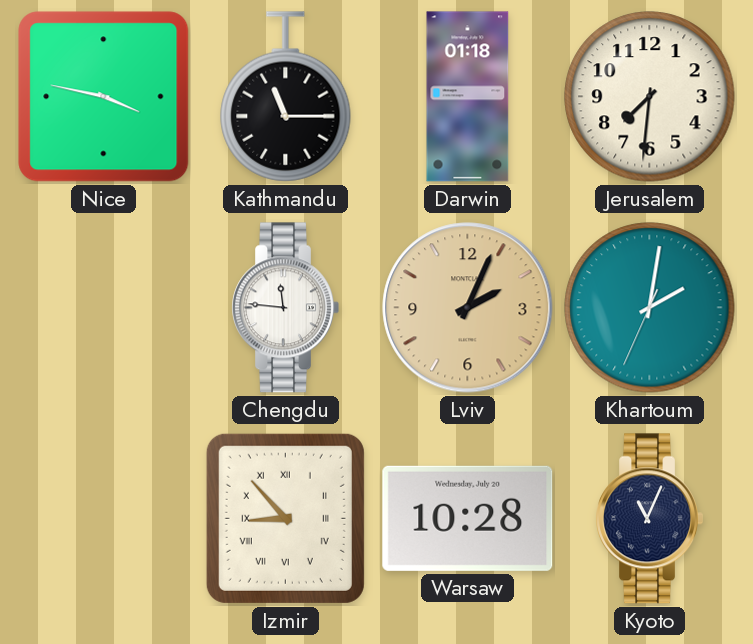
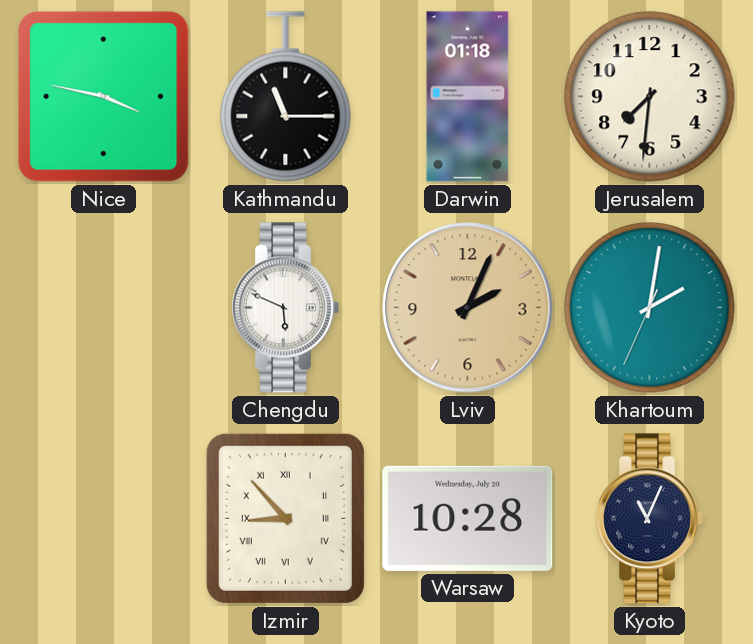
Chengdu: 11:46 -> 5:49
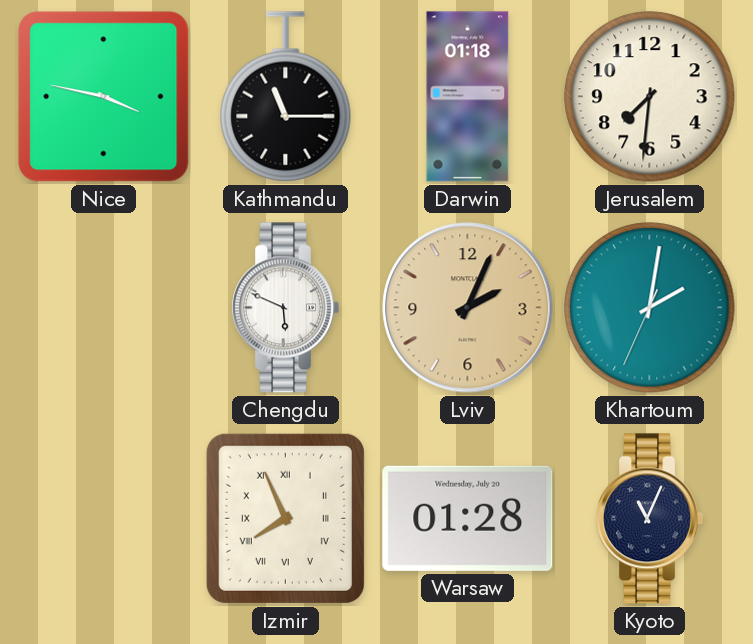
Izmir: 8:53 -> 7:56
Warsaw: 10:28 -> 01:28
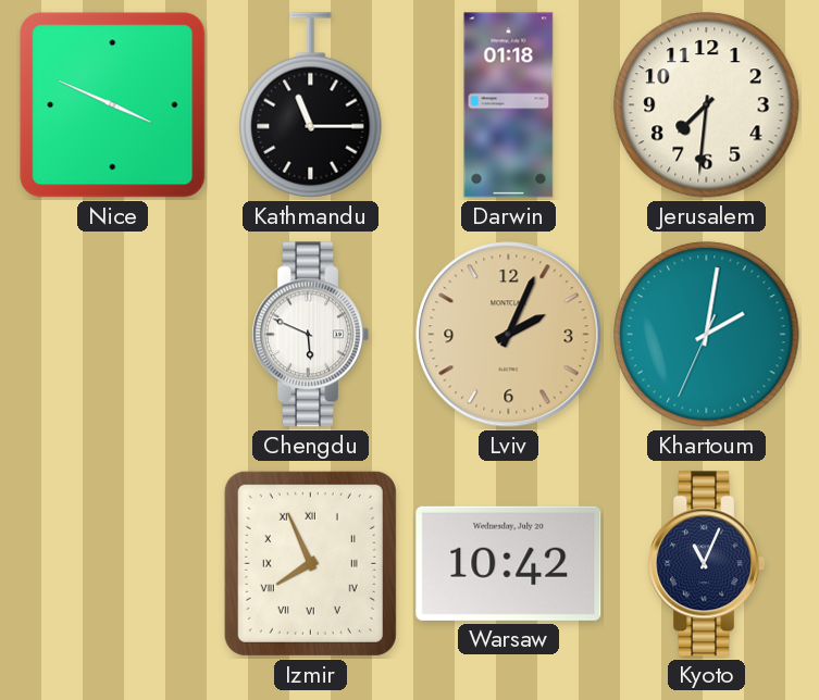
Nice: 3:47 -> 3:49
Warsaw: 01:28 -> 10:42
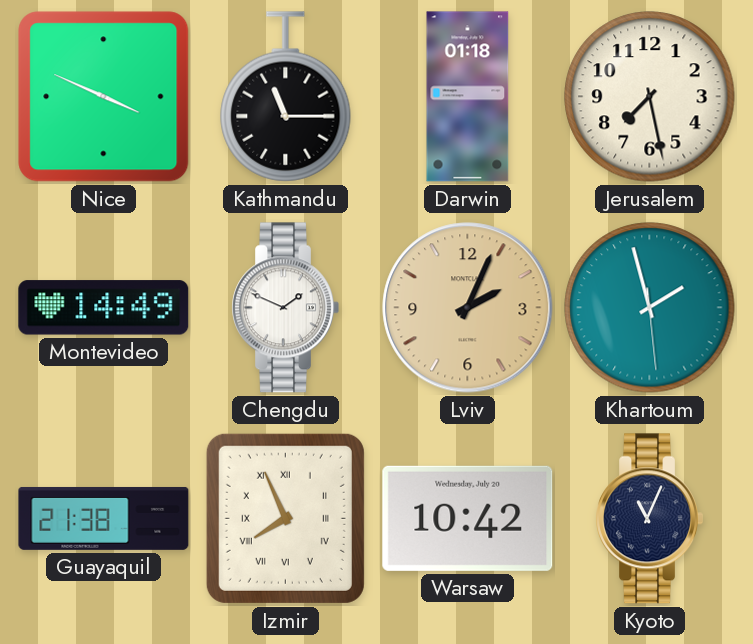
Jerusalem: 7:31 -> 7:28
Montevideo: none -> 14:49
Chengdu: 5:49 -> 1:49
Khartoum: 2:01 -> 1:57
Guayaquil: none -> 21:38
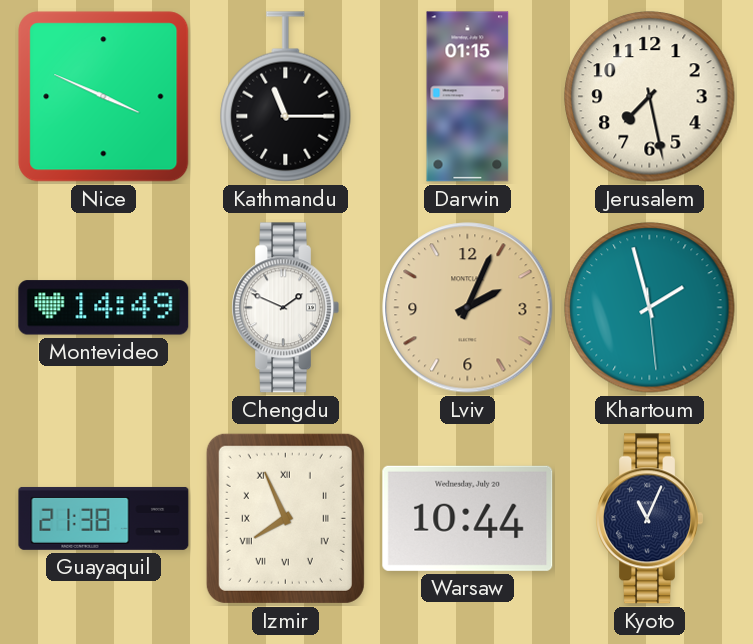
Darwin: 01:18 -> 01:15
Warsaw: 10:42 -> 10:44
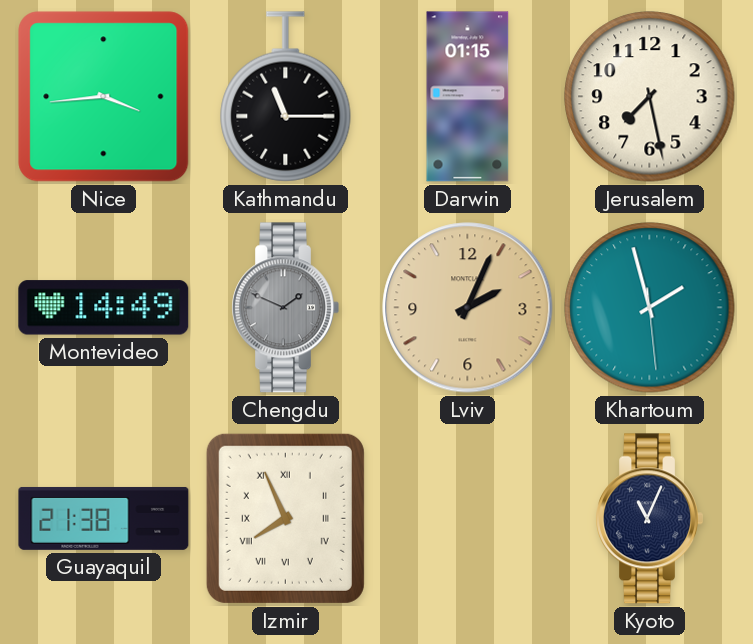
Nice: 3:49 -> 3:44
Chengdu dial: white -> grey
Warsaw: 10:44 -> none
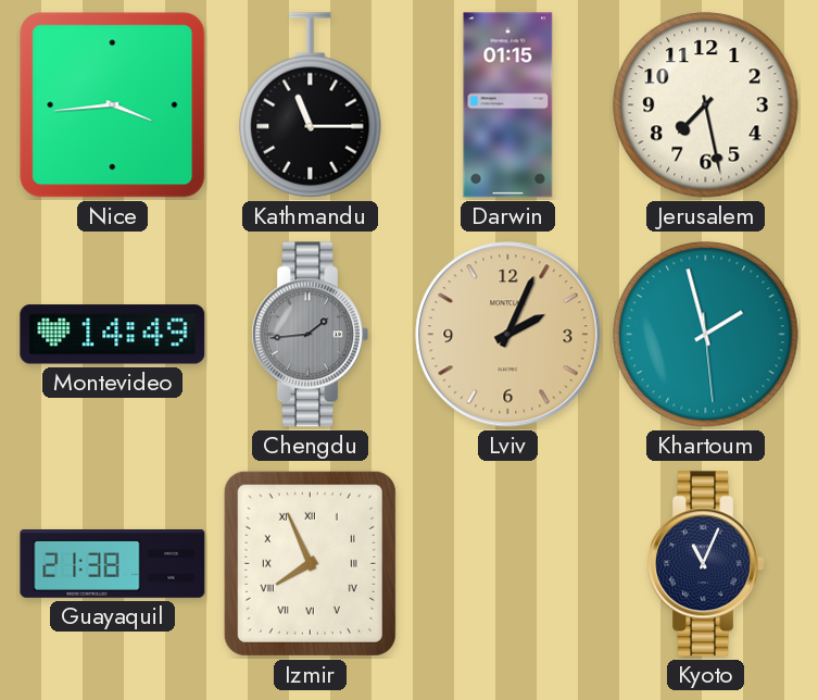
Chengdu: 1:49 -> 1:44
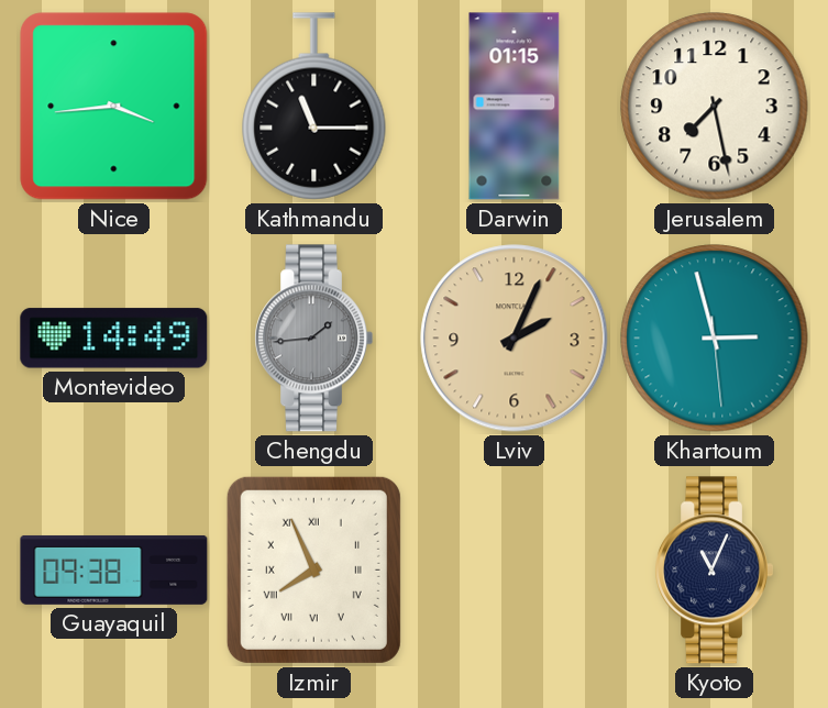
Khartoum: 1:57 -> 2:57
Guayaquil: 21:38 -> 09:38
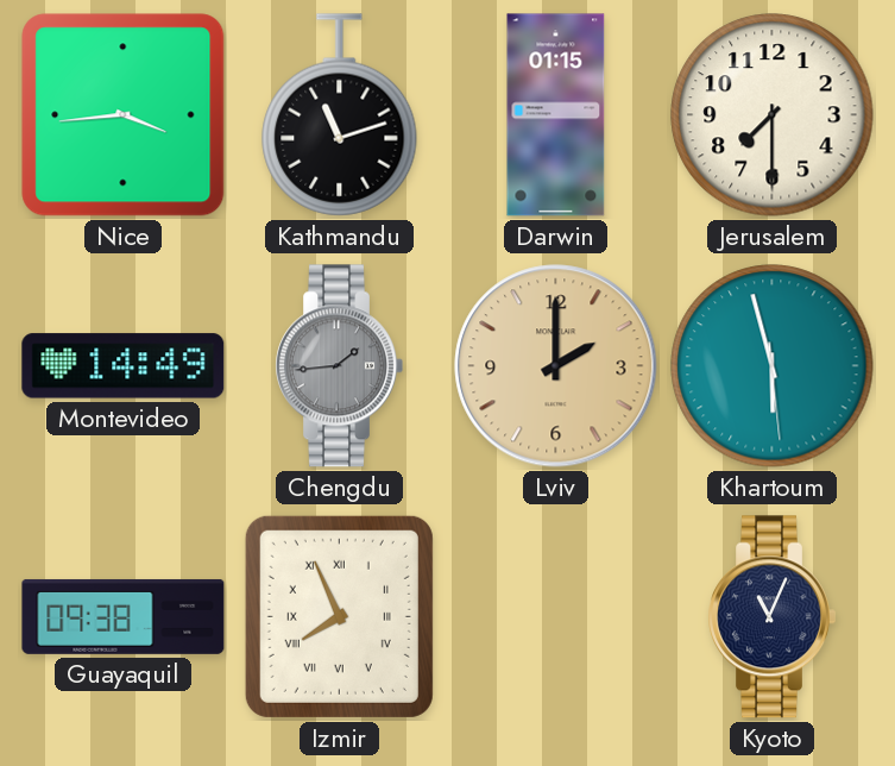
Kathmandu: 11:15 -> 11:12
Jerusalem: 7:28 -> 7:30
Lviv: 2:04 -> 2:00
Khartoum: 2:57 -> 5:57
